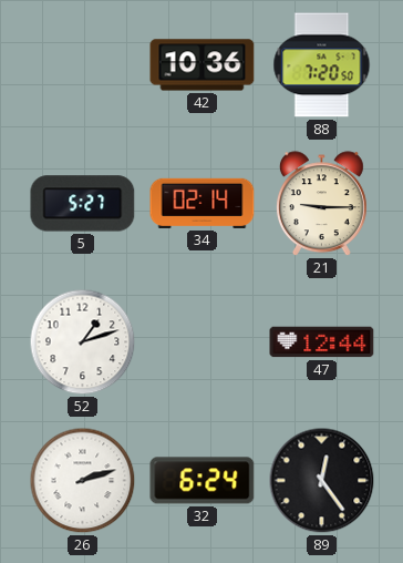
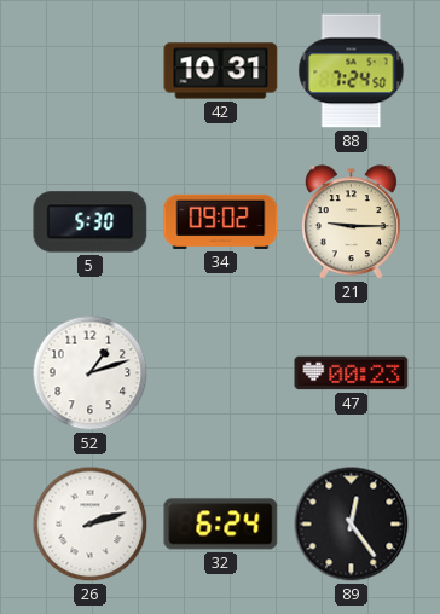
42: 10:36 -> 10:31
88: 7:20 -> 7:24
5: 5:27 -> 5:30
34: 02:14 -> 09:02
47: 12:44 -> 00:23
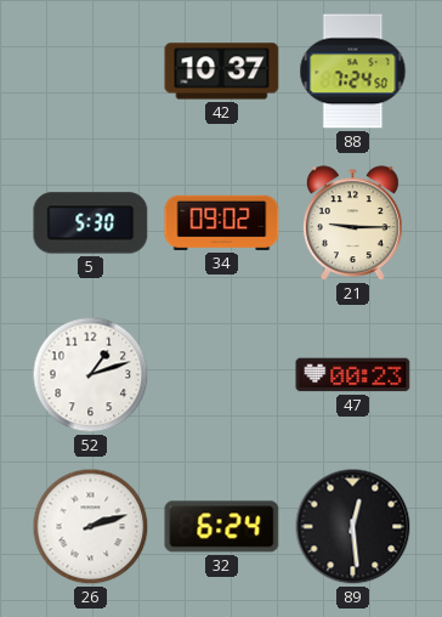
42: 10:31 -> 10:37
89: 12:24 -> 12:29
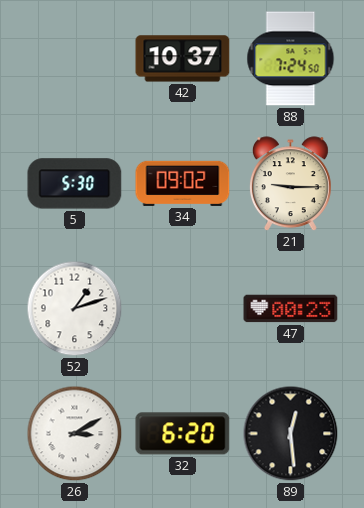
26: 2:12 -> 3:10
32: 6:24 -> 6:20
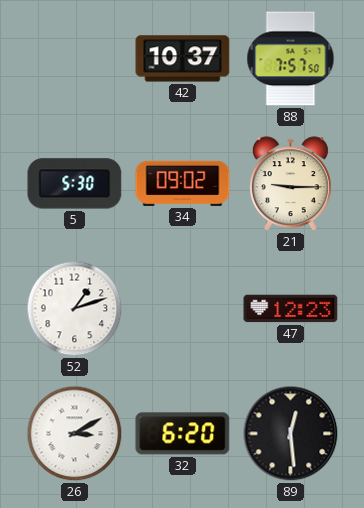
88: 7:24 -> 7:57
47: 00:23 -> 12:23
